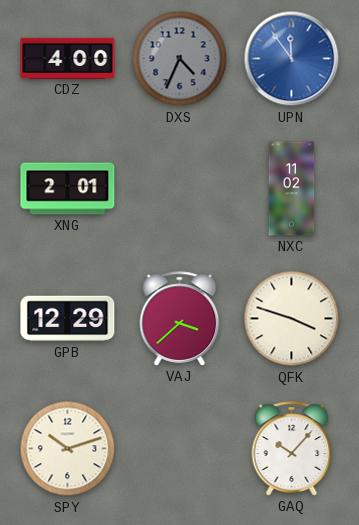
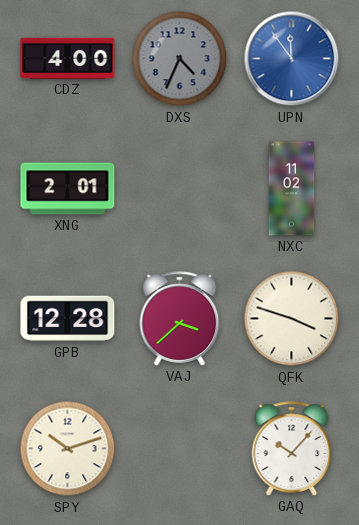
GPB: 12:29 -> 12:28
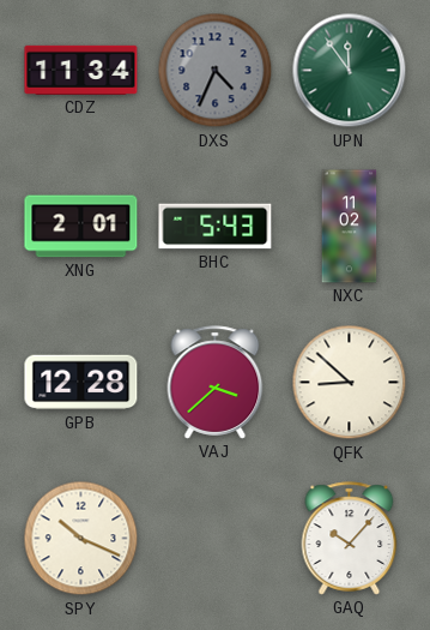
CDZ: 4:00 -> 11:34
UPN dial: blue -> green
BHC: none -> 5:43
QFK: 3:48 -> 8:52
SPY: 10:12 -> 10:19
